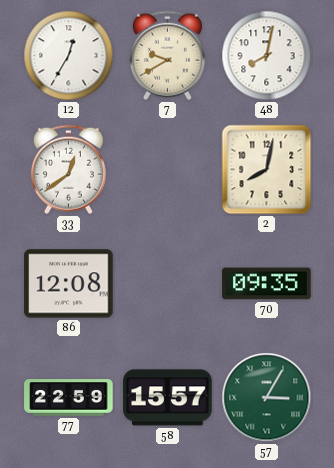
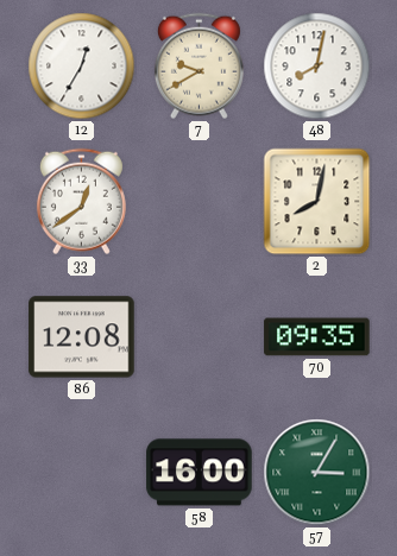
77: 22:59 -> none
58: 15:57 -> 16:00
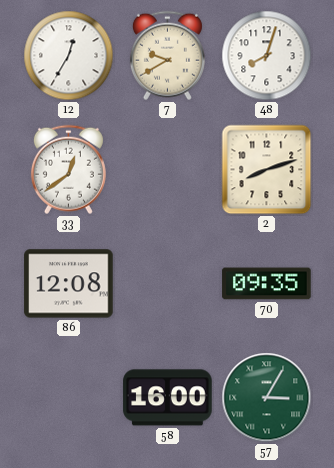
48: 8:02 -> 8:03
2: 8:02 -> 8:12
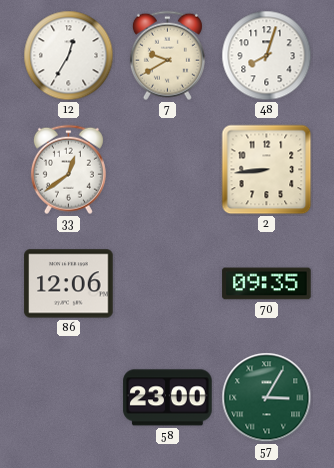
2: 8:12 -> 8:44
86: 12:08 -> 12:06
58: 16:00 -> 23:00
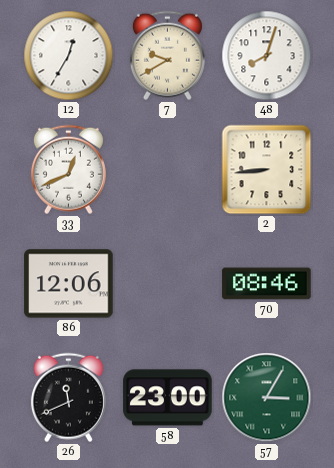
33: 12:39 -> 12:41
70: 09:35 -> 08:46
26: none -> 11:41
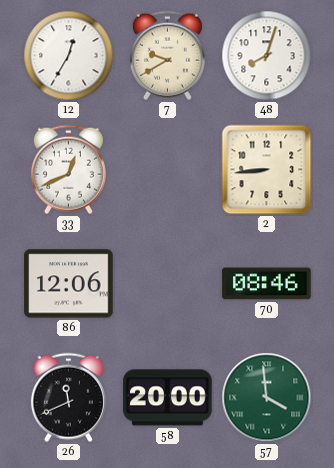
58: 23:00 -> 20:00
57: 3:05 -> 3:59
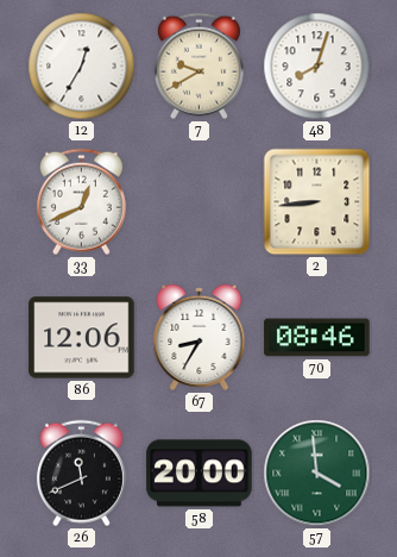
67: none -> 8:35
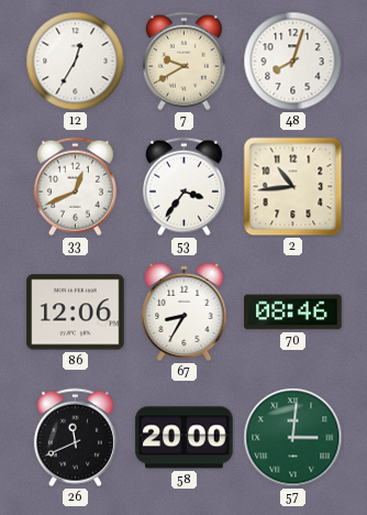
53: none -> 3:36
2: 8:44 -> 10:44
57: 3:59 -> 3:01
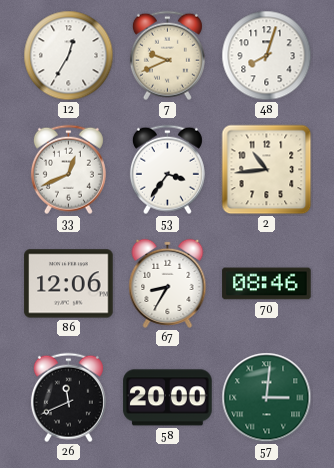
7: 9:40 -> 9:41
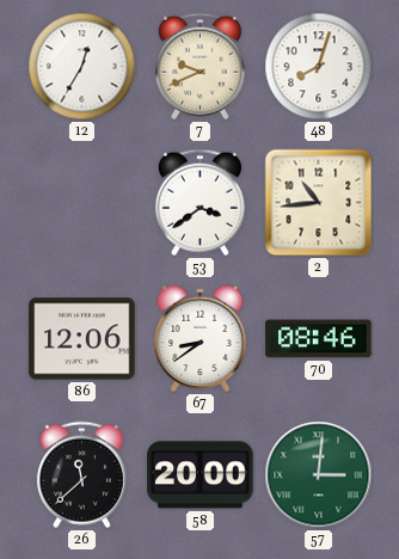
33: 12:41 -> none
53: 3:36 -> 3:39
67: 8:35 -> 8:39
26: 11:41 -> 11:38
